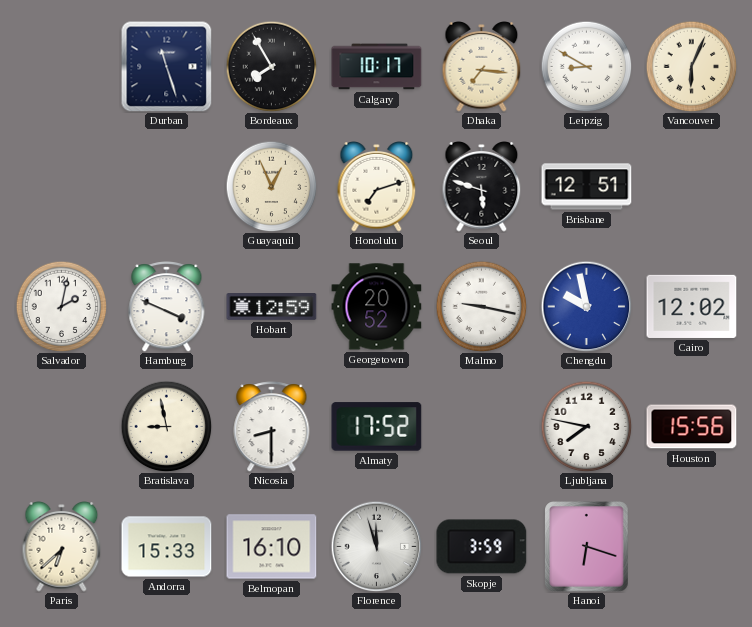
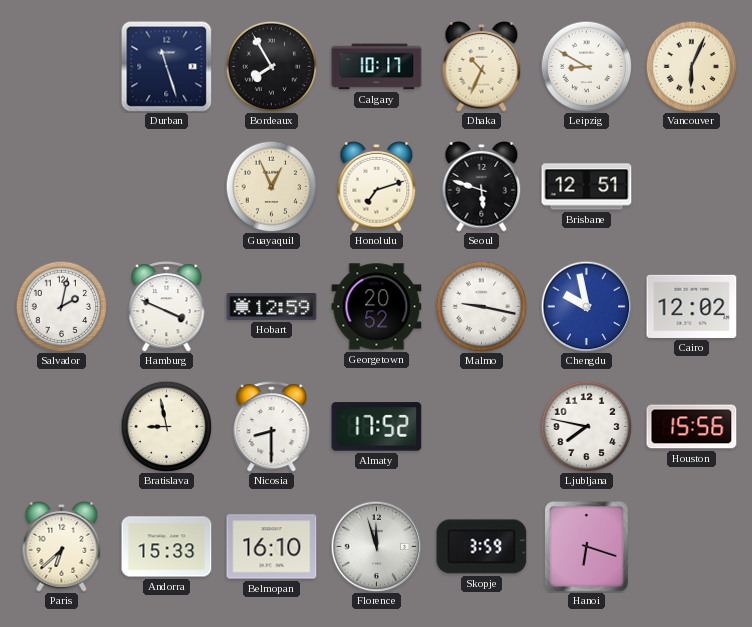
Dhaka: 7:16 -> 10:34
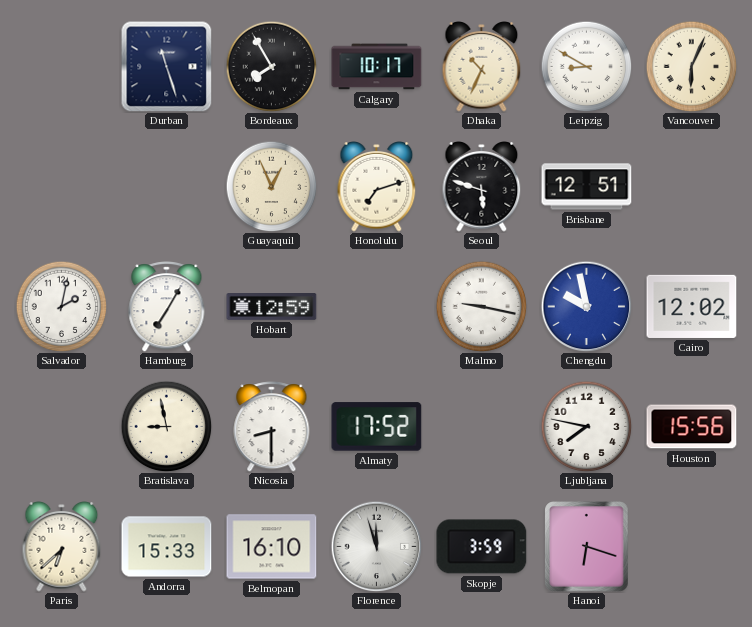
Hamburg: 3:49 -> 7:05
Georgetown: 20:52 -> none
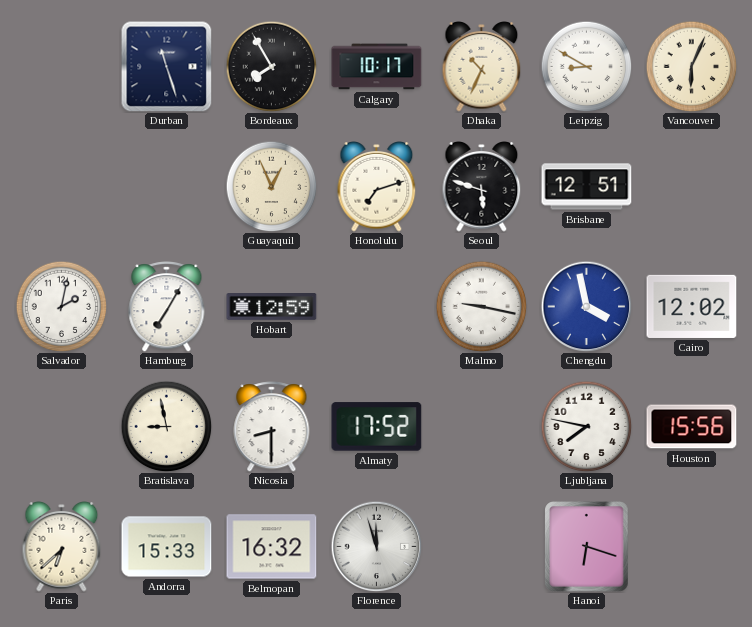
Chengdu: 9:58 -> 3:58
Belmopan: 16:10 -> 16:32
Skopje: 3:59 -> none
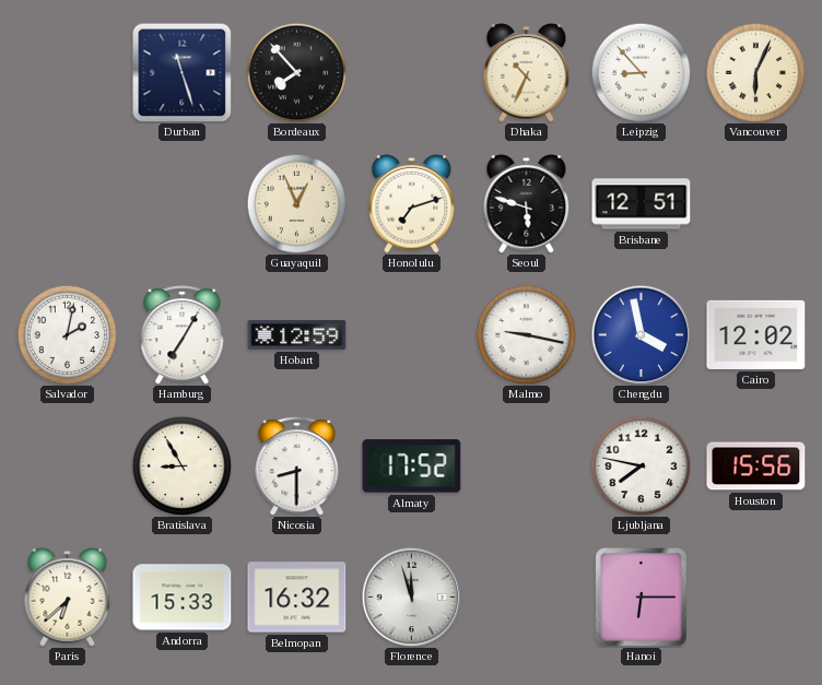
Bordeaux: 7:55 -> 7:53
Calgary: 10:17 -> none
Leipzig: 8:50 -> 8:53
Bratislava: 8:58 -> 8:55
Hanoi: 6:18 -> 6:15
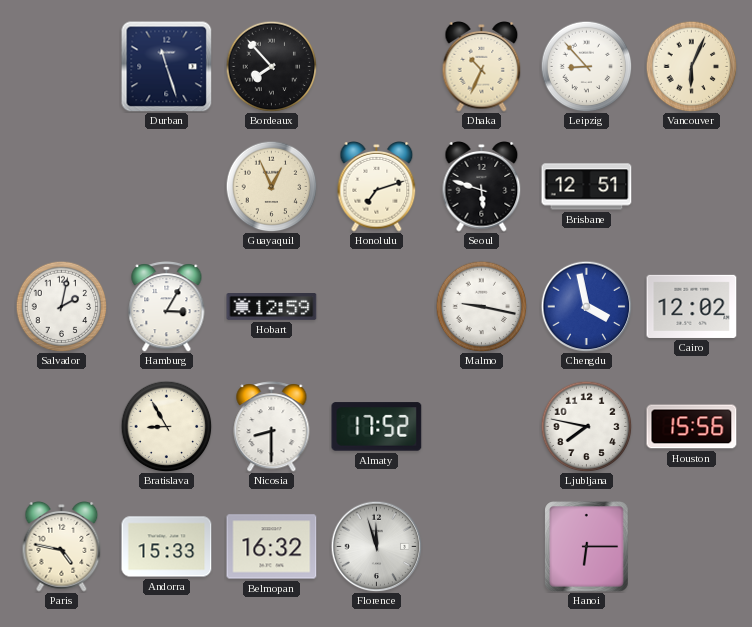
Hamburg: 7:05 -> 3:05
Paris: 6:38 -> 4:47
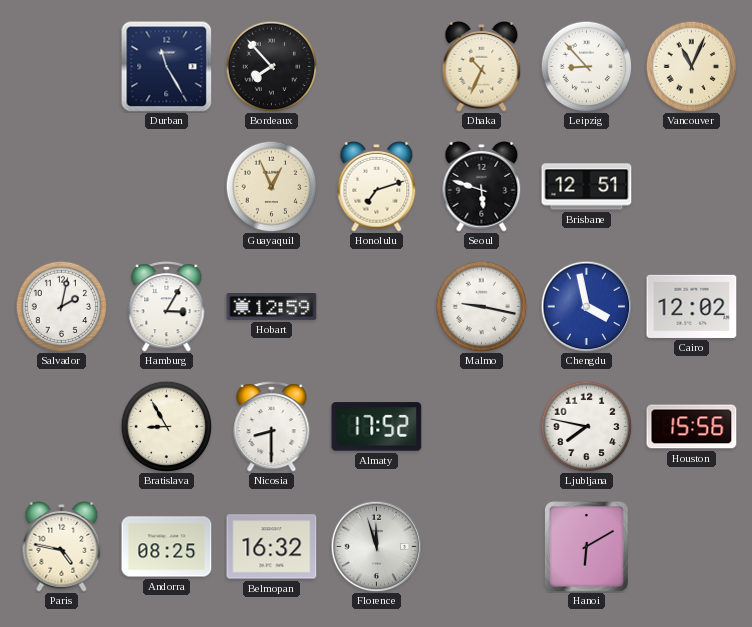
Durban: 11:27 -> 11:25
Vancouver: 6:04 -> 11:04
Andorra: 15:33 -> 08:25
Hanoi: 6:15 -> 6:10
